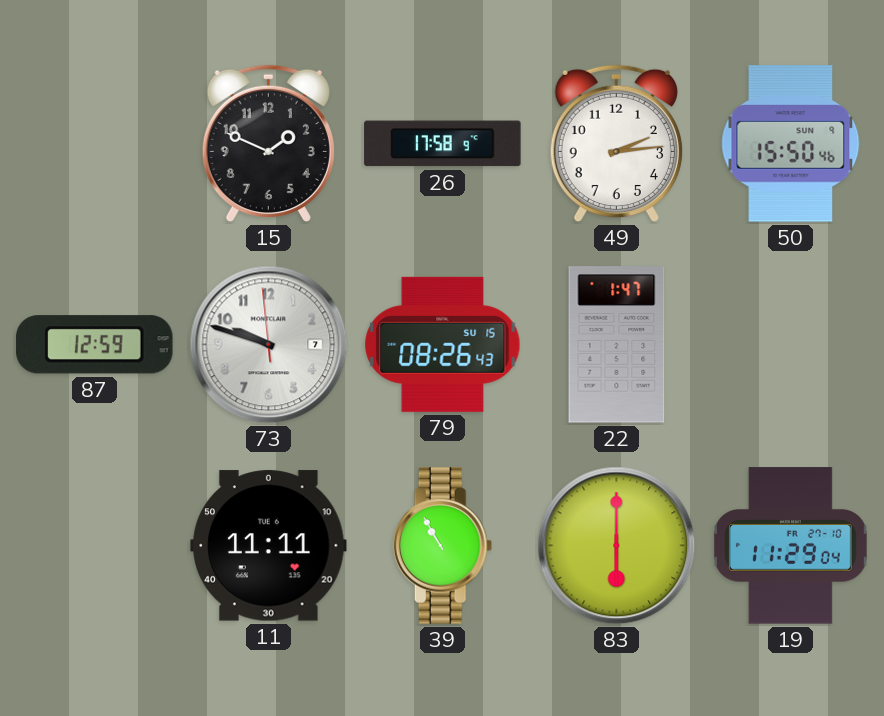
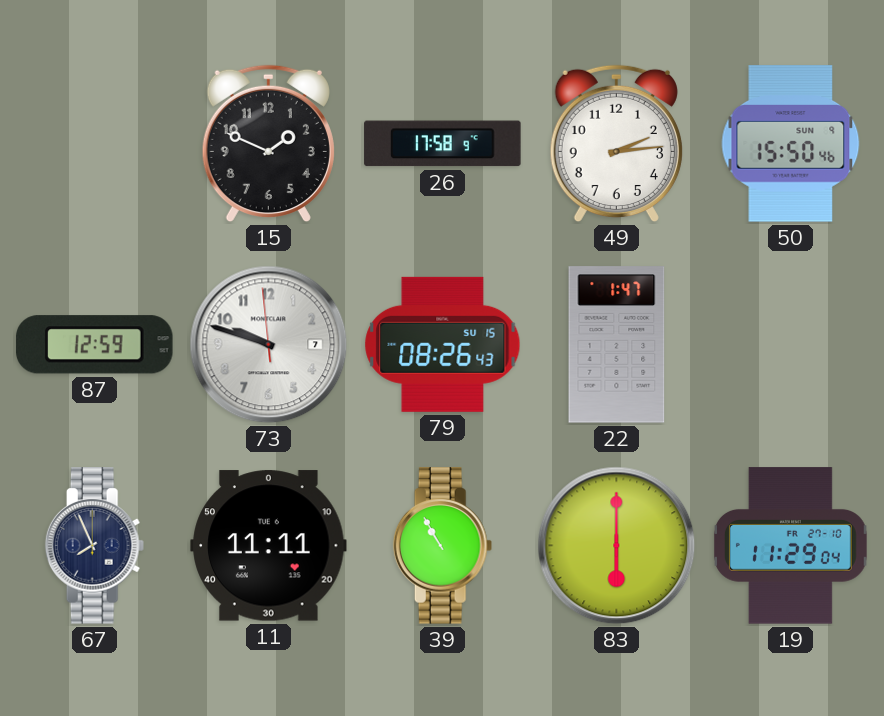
67: none -> 7:56
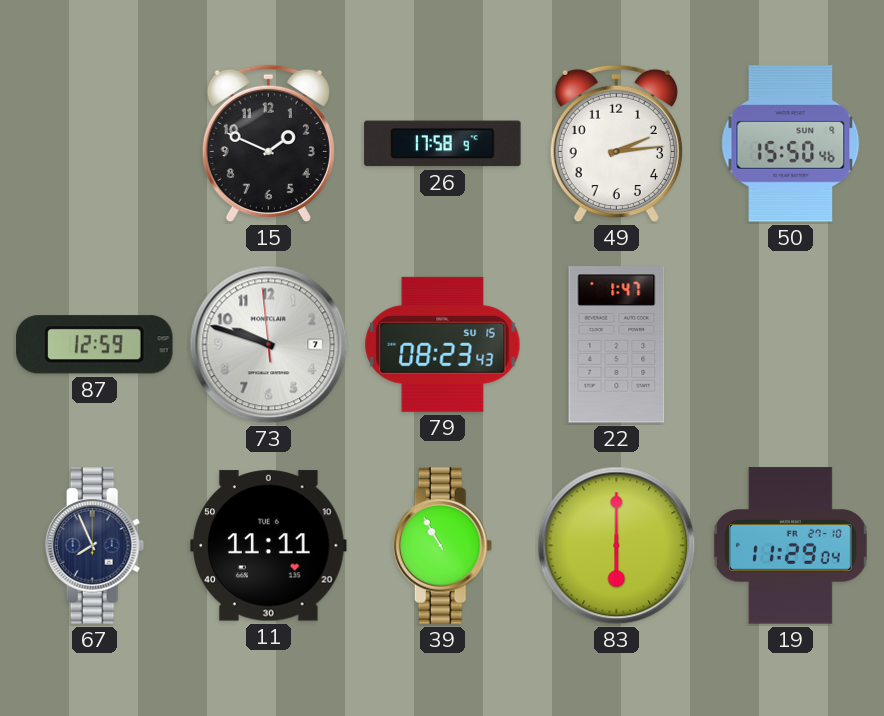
79: 08:26 -> 08:23
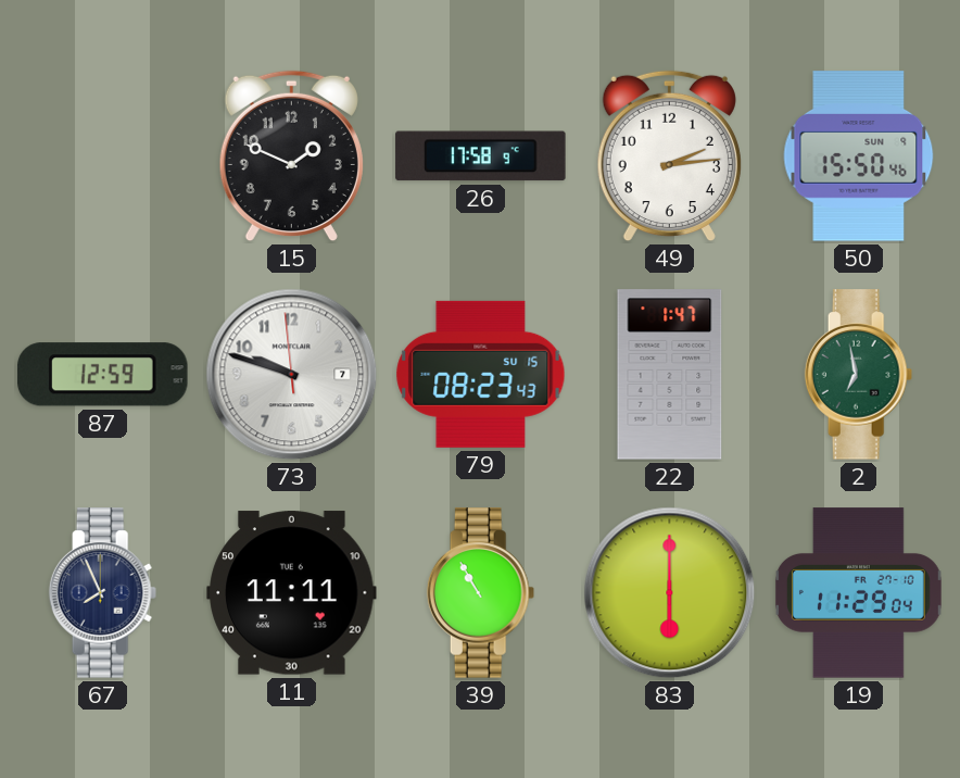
2: none -> 6:58
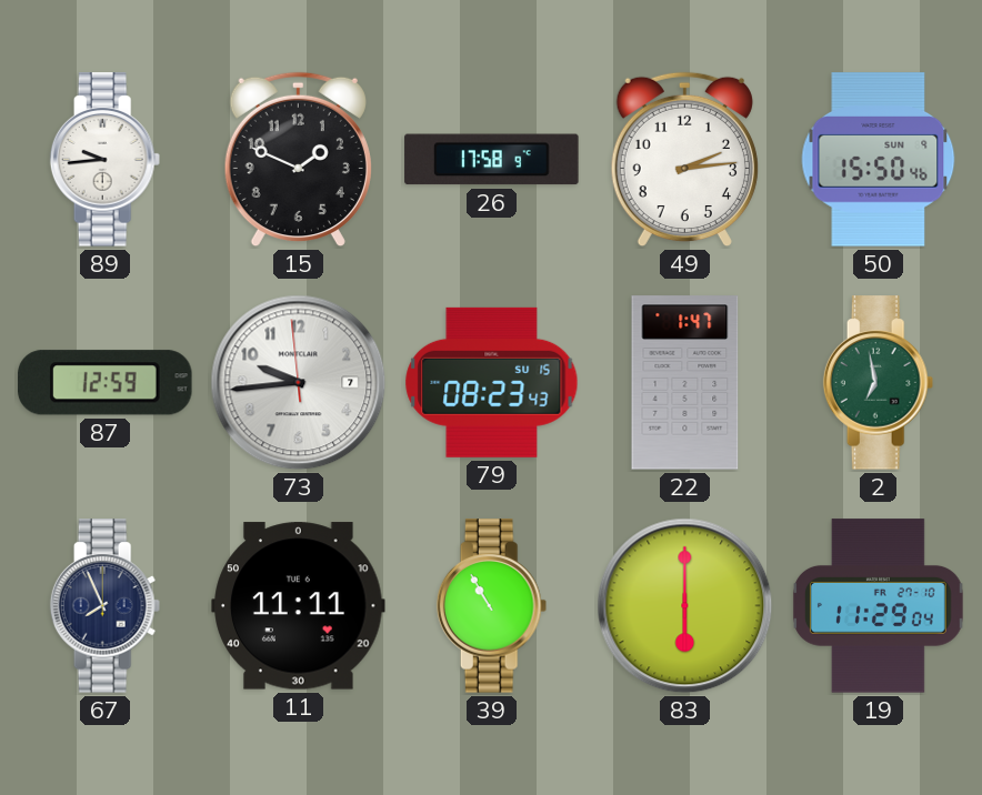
89: none -> 9:44
73: 9:47 -> 9:43
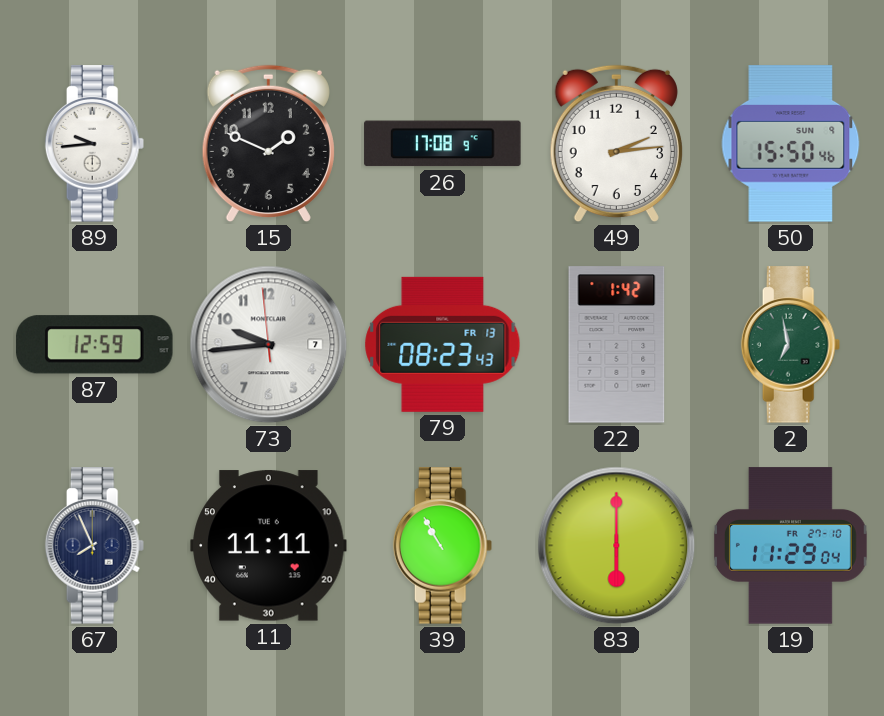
26: 17:58 -> 17:08
79 date: SU 15 -> FR 13
22: 1:47 -> 1:42
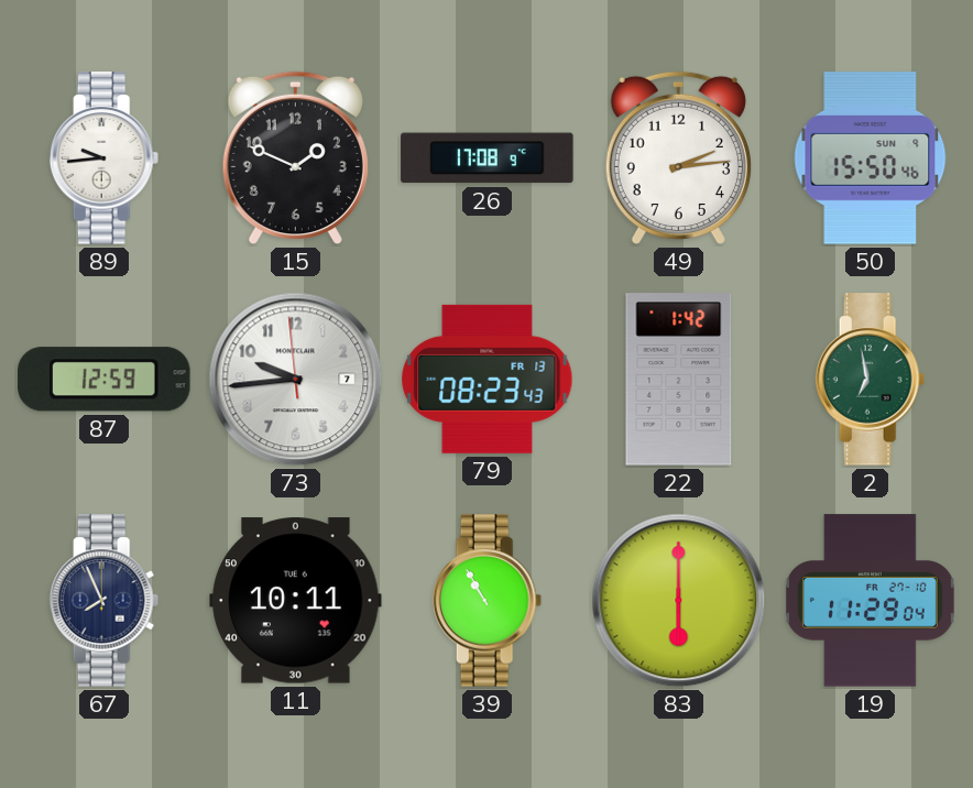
11: 11:11 -> 10:11
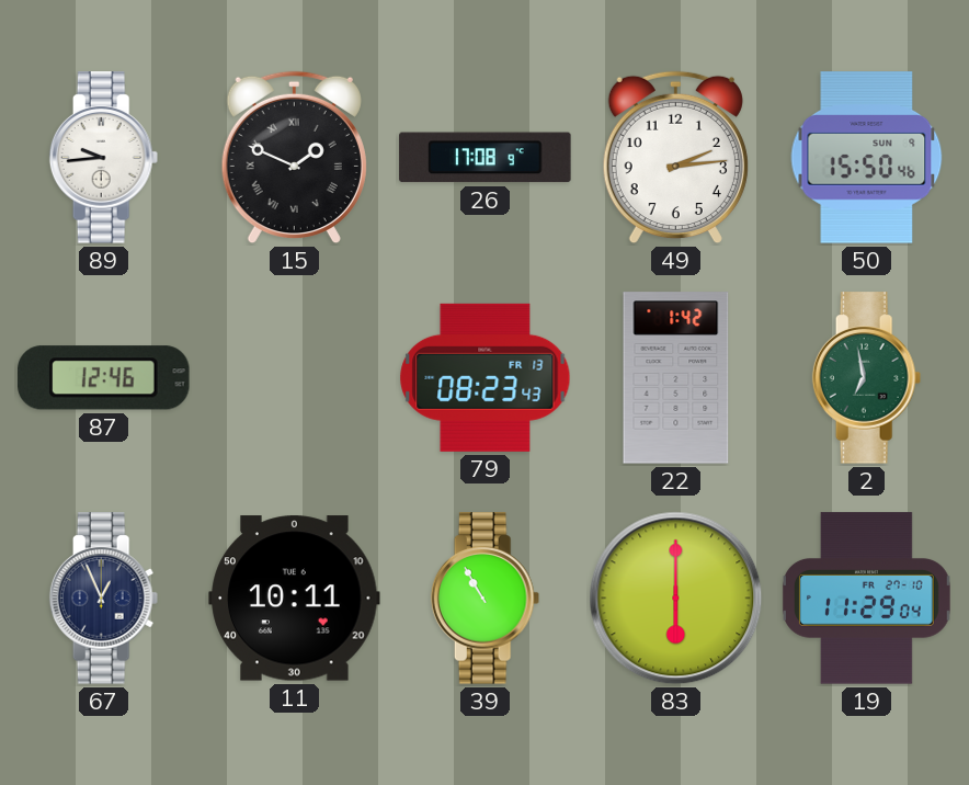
15 numerals: Arabic -> Roman
87: 12:59 -> 12:46
73: 9:43 -> none
67: 7:56 -> 12:56
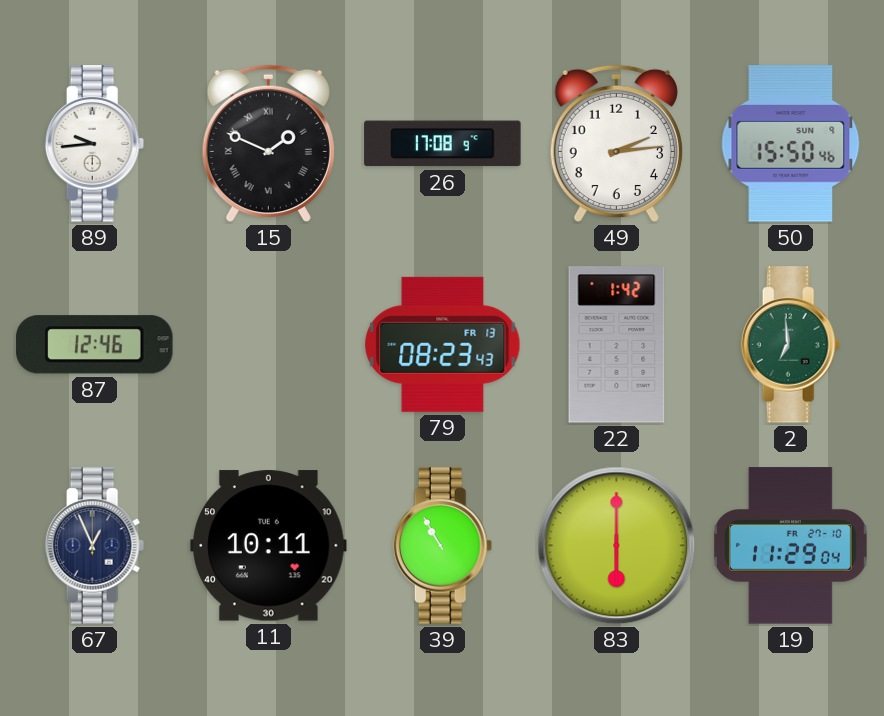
2: 6:58 -> 6:59
